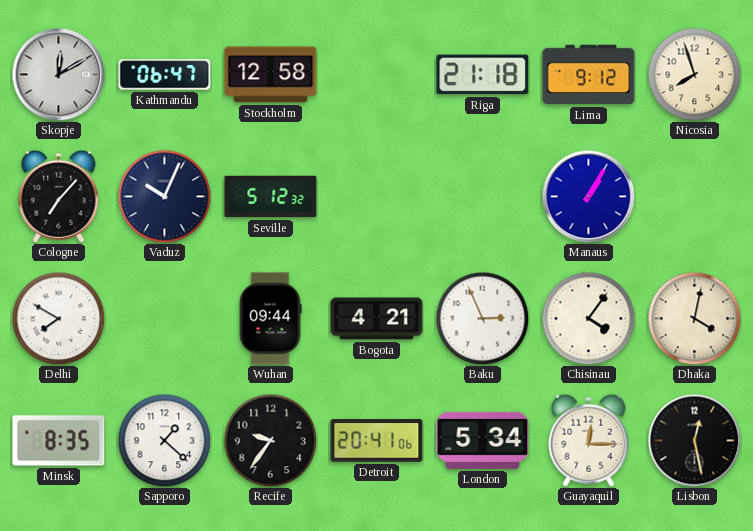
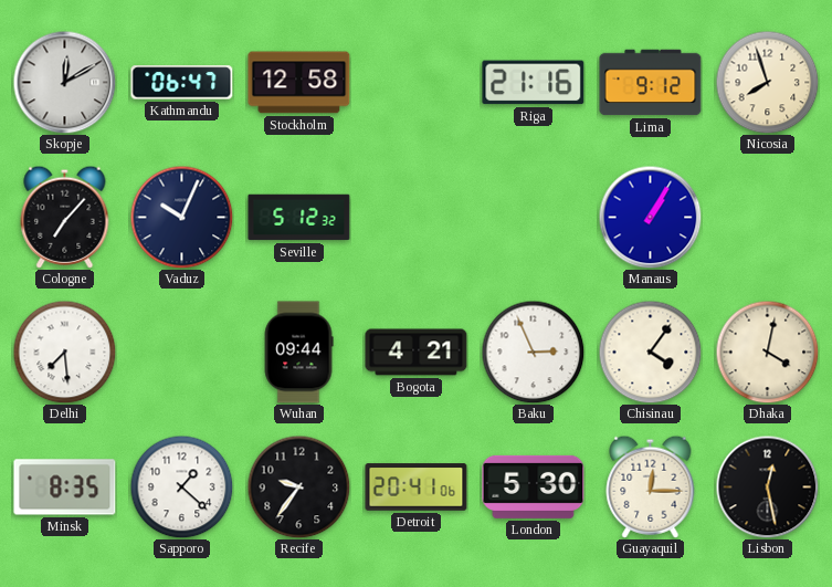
Riga: 21:18 -> 21:16
Delhi: 7:50 -> 7:29
London: 5:34 -> 5:30
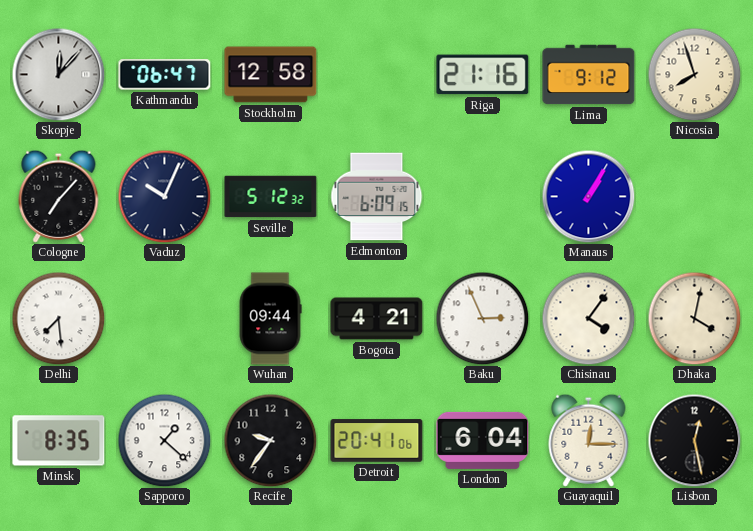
Skopje: 12:10 -> 12:07
Edmonton: none -> 6:09
London: 5:30 -> 6:04
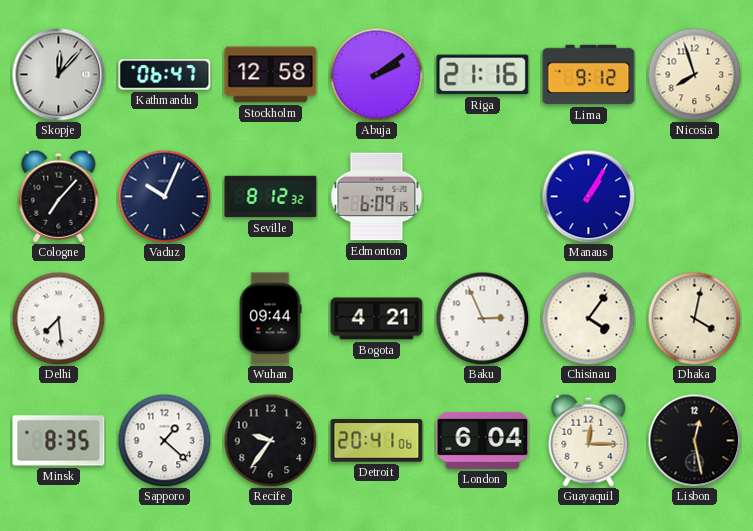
Abuja: none -> 2:09
Seville: 5:12 -> 8:12
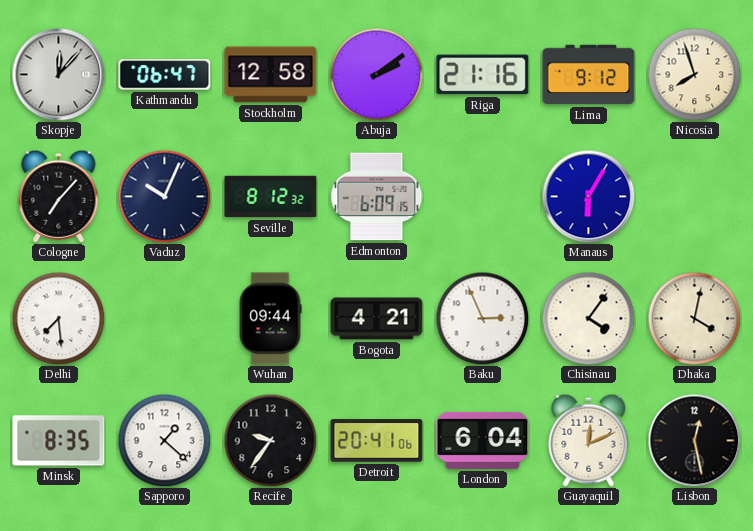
Manaus: 1:05 -> 6:05
Guayaquil: 12:15 -> 12:11
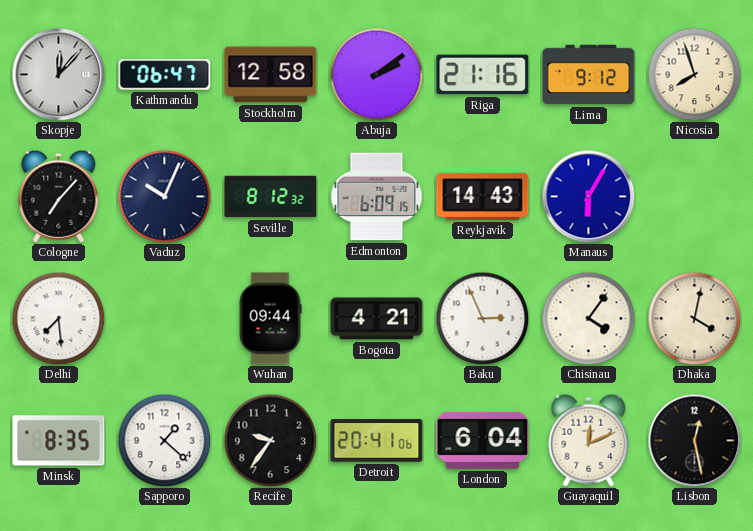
Reykjavik: none -> 14:43
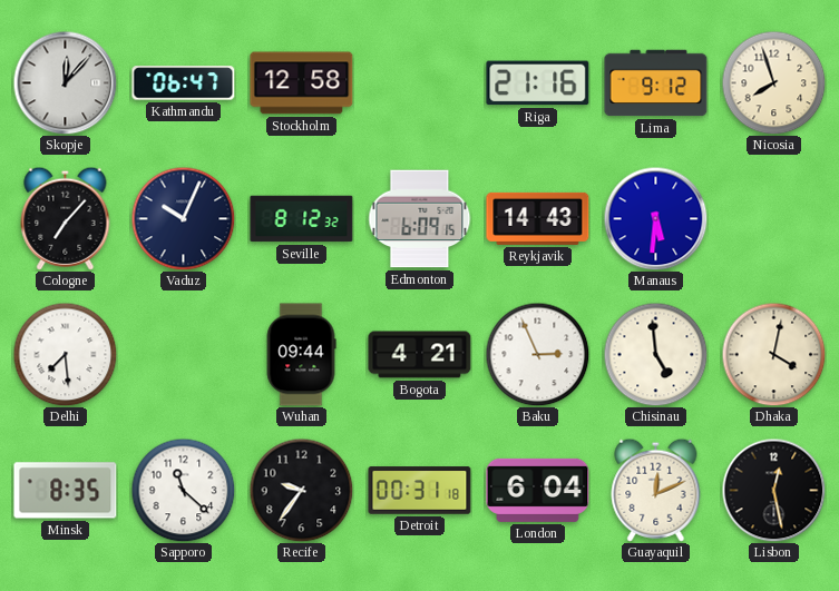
Abuja: 2:09 -> none
Manaus: 6:05 -> 5:31
Chisinau: 4:06 -> 4:59
Sapporo: 1:22 -> 11:22
Detroit: 20:41 -> 00:31
